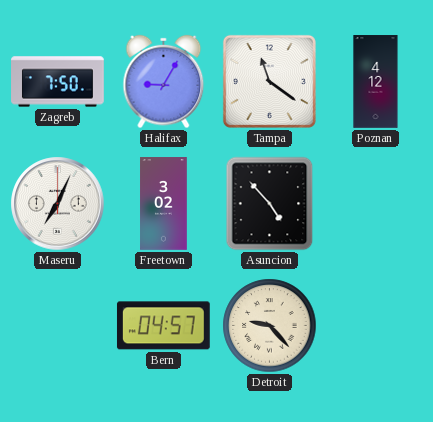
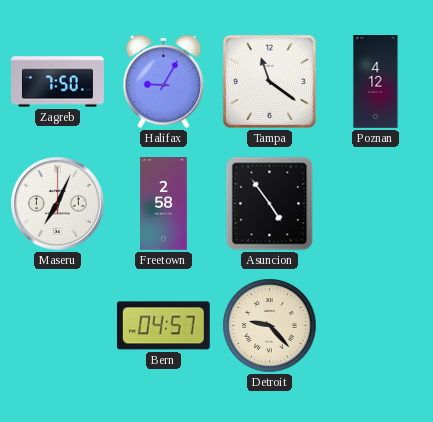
Freetown: 3:02 -> 2:58
Asuncion: 4:53 -> 4:54
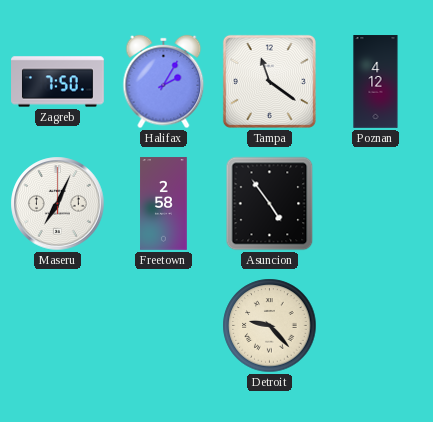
Halifax: 9:05 -> 2:05
Bern: 04:57 -> none
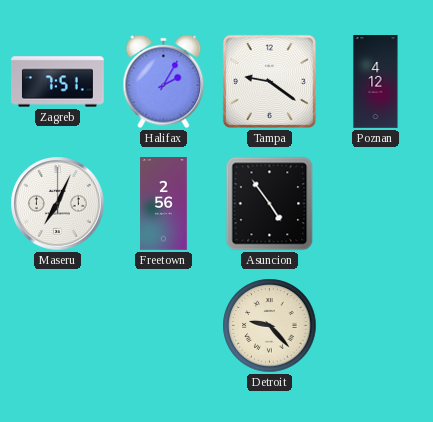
Zagreb: 7:50 -> 7:51
Tampa: 11:21 -> 9:21
Freetown: 2:58 -> 2:56
